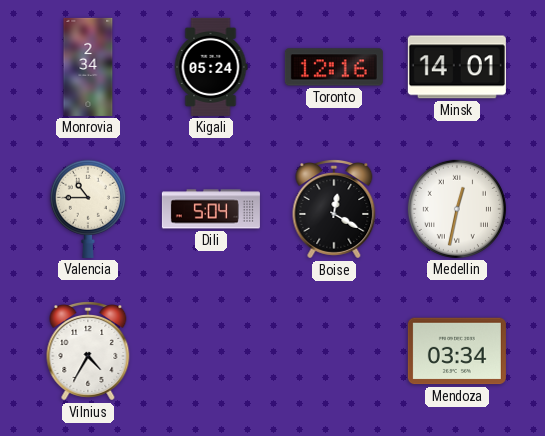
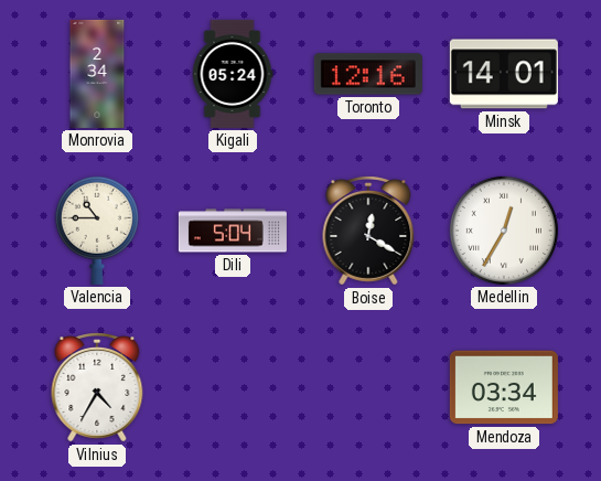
Medellin: 12:32 -> 12:35
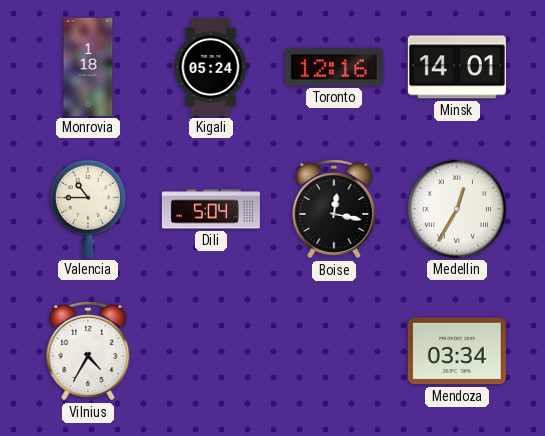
Monrovia: 2:34 -> 1:18
Boise: 12:20 -> 12:17
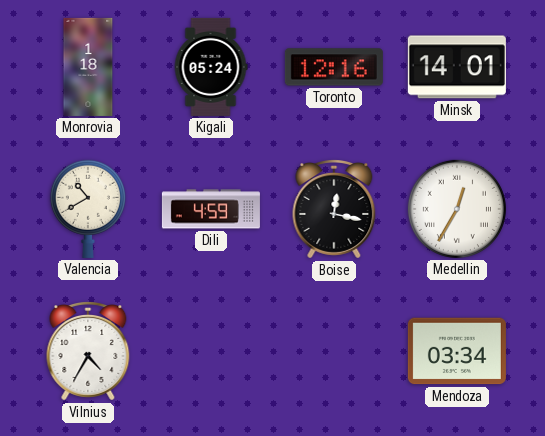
Valencia: 10:45 -> 10:40
Dili: 5:04 -> 4:59
